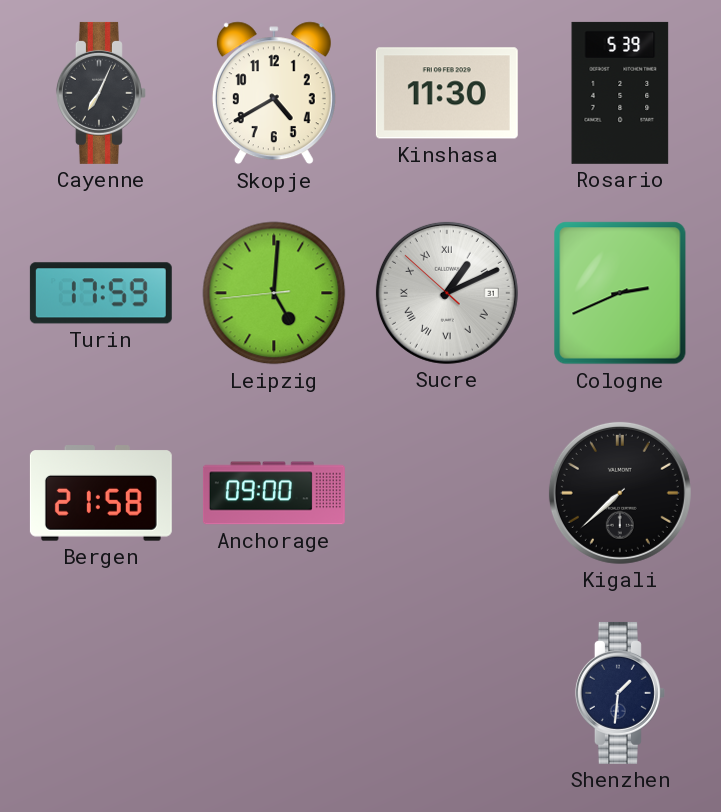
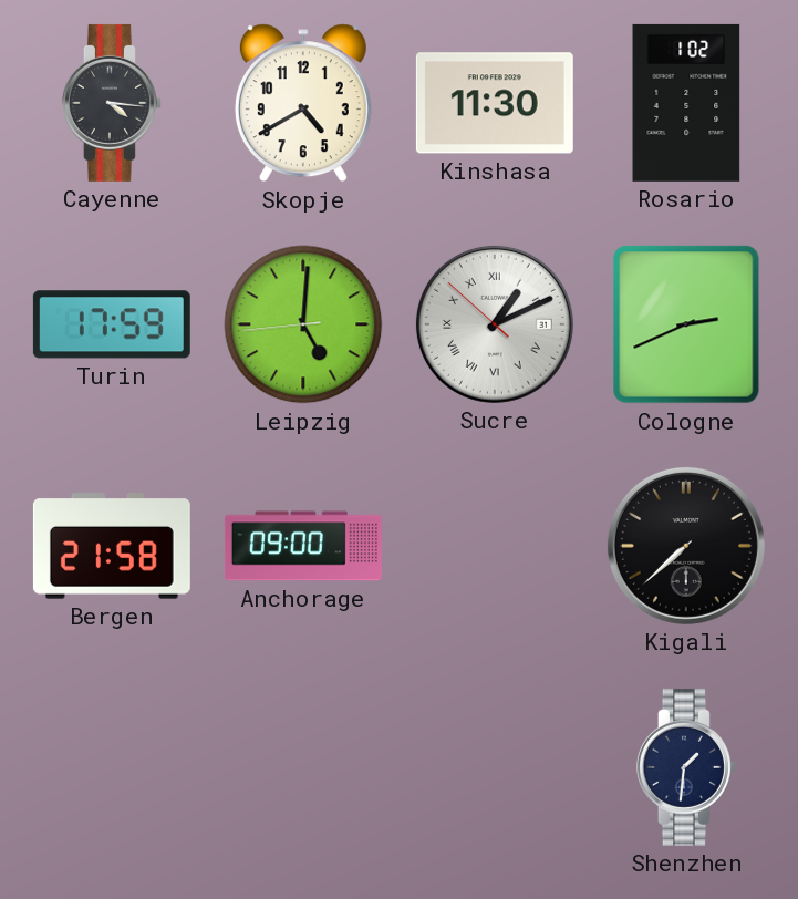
Cayenne: 7:04 -> 4:16
Rosario: 5:39 -> 1:02
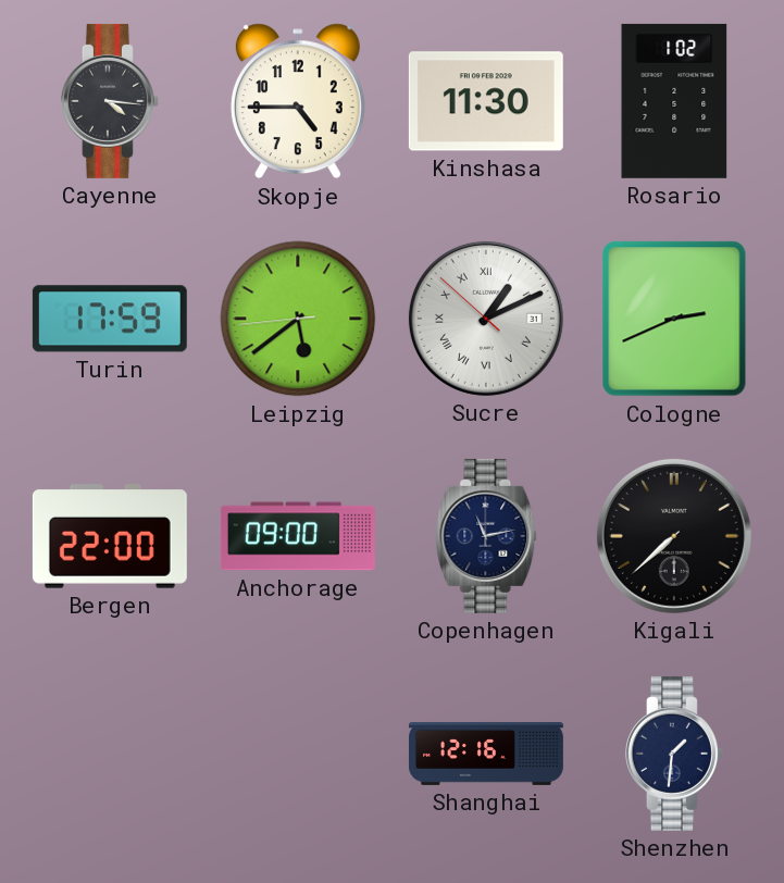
Skopje: 4:40 -> 4:45
Leipzig: 5:00 -> 5:38
Bergen: 21:58 -> 22:00
Copenhagen: none -> 11:13
Shanghai: none -> 12:16
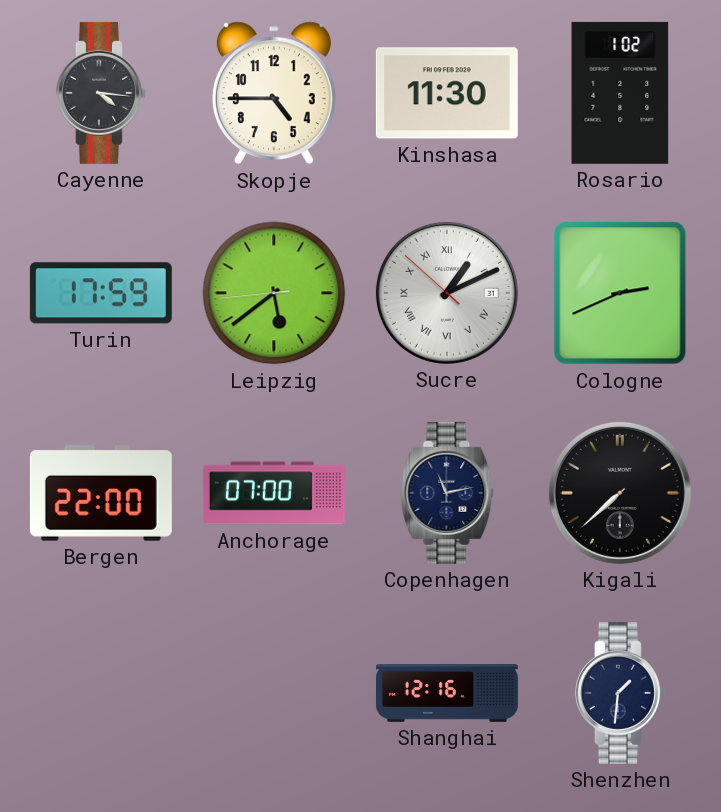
Anchorage: 09:00 -> 07:00
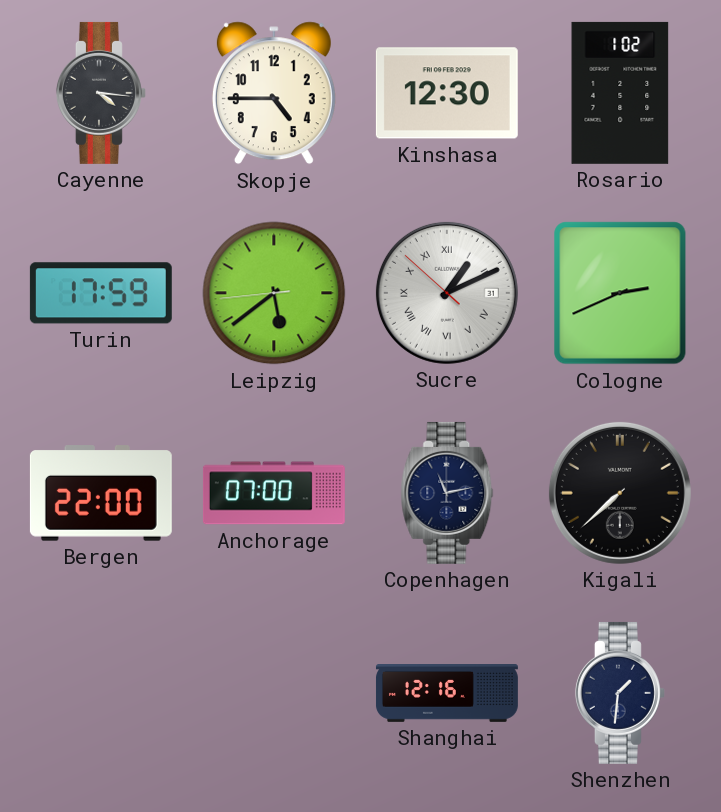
Kinshasa: 11:30 -> 12:30
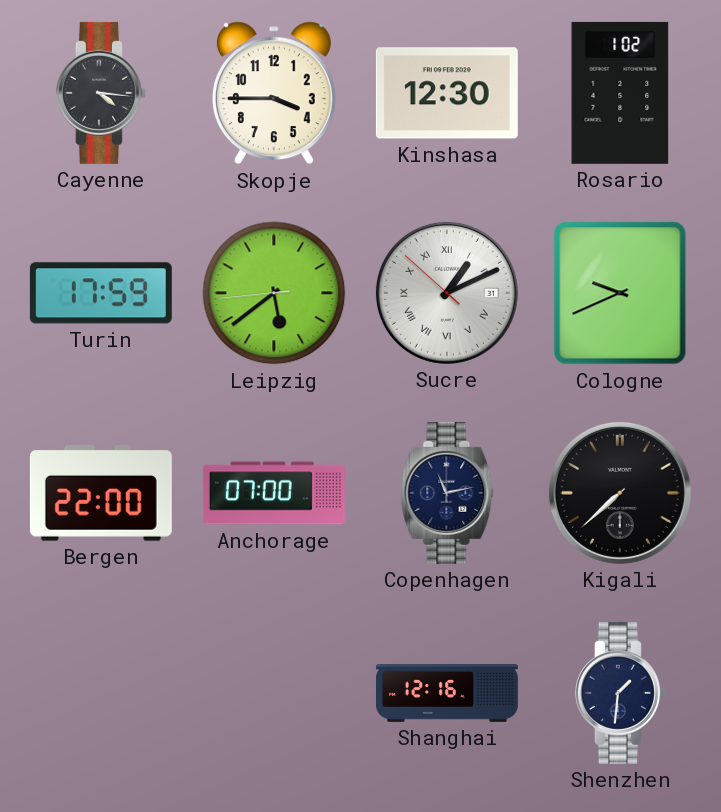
Skopje: 4:45 -> 3:45
Cologne: 2:41 -> 9:41
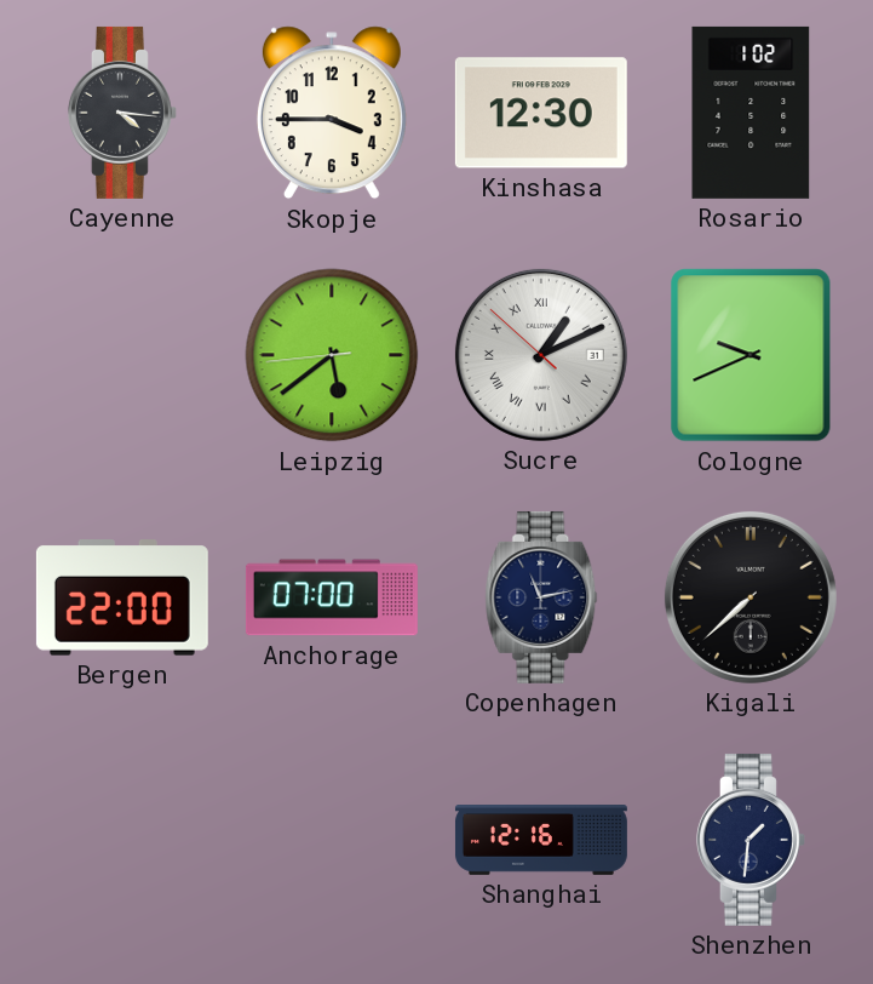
Turin: 17:59 -> none
